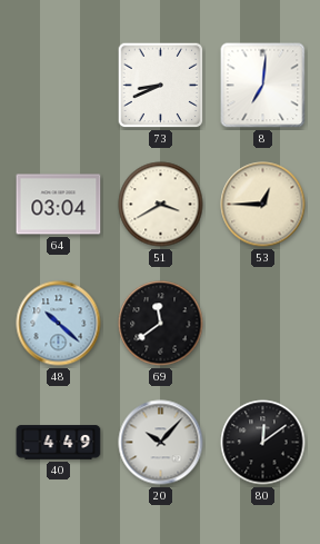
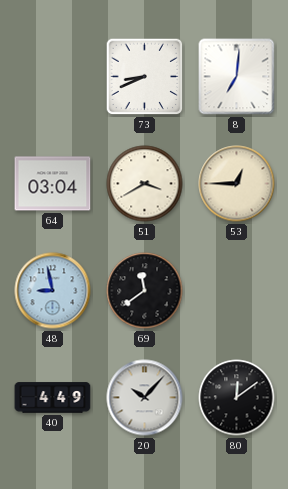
48: 10:22 -> 8:58
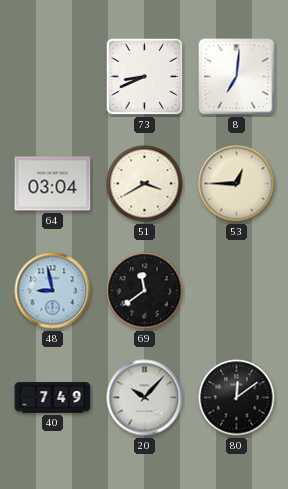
40: 4:49 -> 7:49
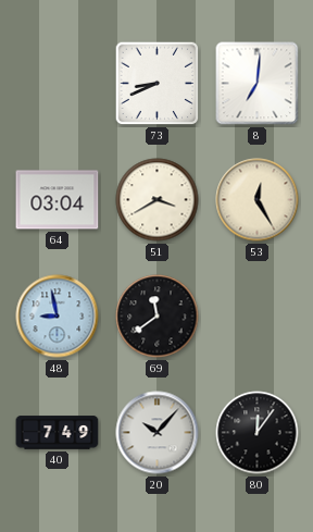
53: 12:45 -> 12:25
80: 12:09 -> 12:06
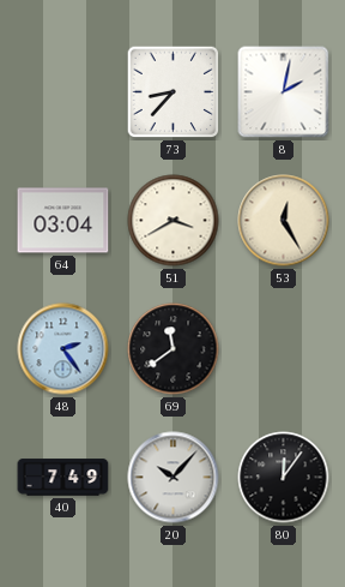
73: 8:41 -> 8:37
8: 7:01 -> 2:02
48: 8:58 -> 2:24
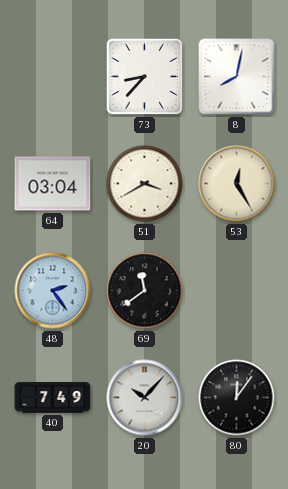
8: 2:02 -> 8:02
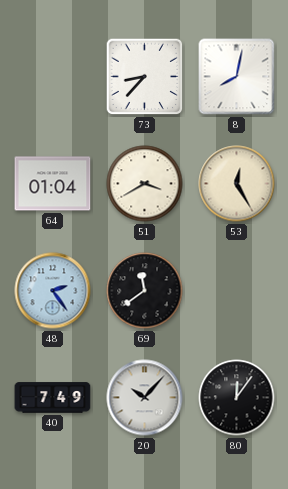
64: 03:04 -> 01:04
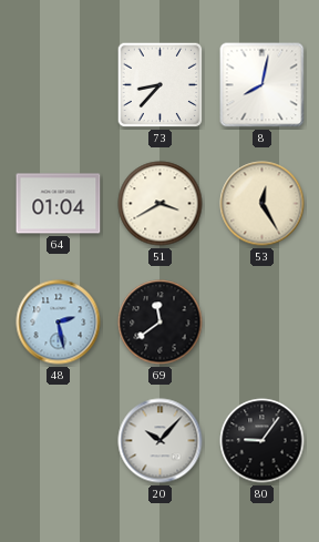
48: 2:24 -> 2:28
40: 7:49 -> none
80: 12:06 -> 9:06
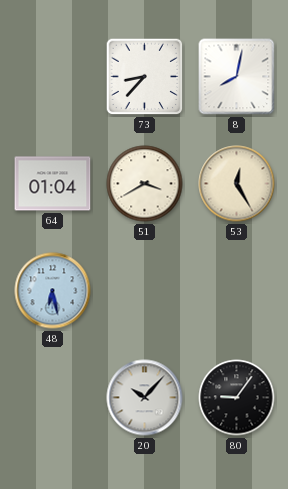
48: 2:28 -> 6:28
69: 11:39 -> none
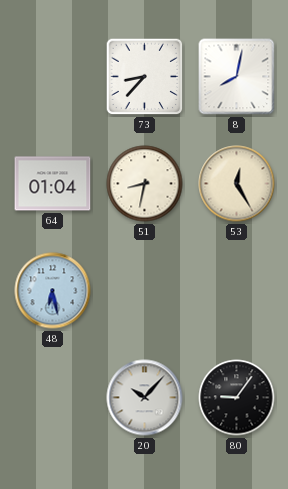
51: 3:40 -> 8:32
